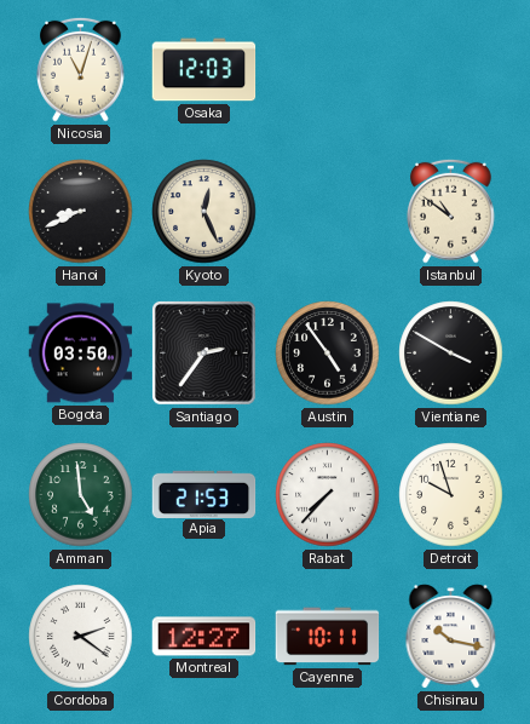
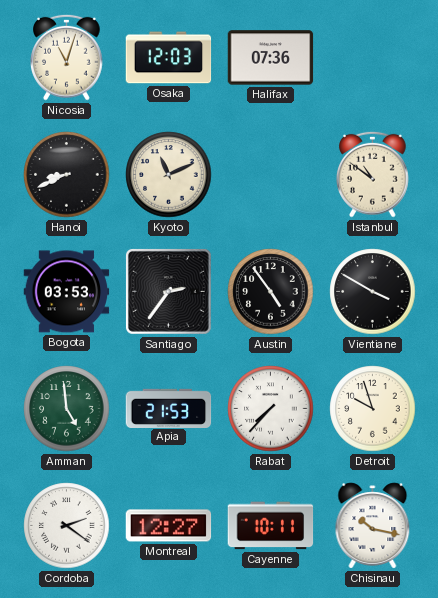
Halifax: none -> 07:36
Kyoto: 12:26 -> 11:11
Bogota: 03:50 -> 03:53
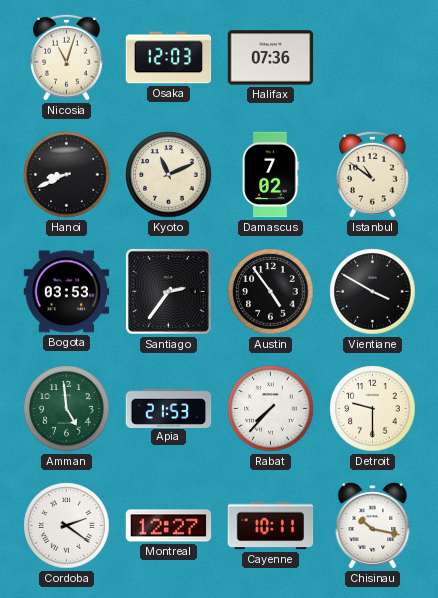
Damascus: none -> 7:02
Detroit: 9:57 -> 9:30
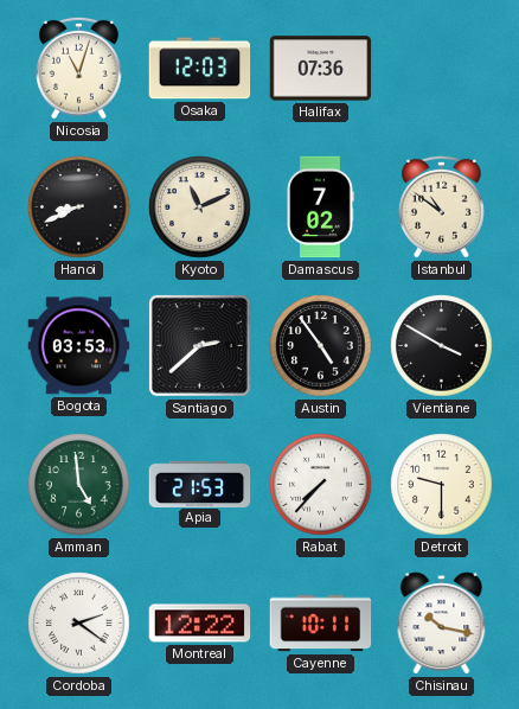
Santiago: 2:36 -> 2:38
Montreal: 12:27 -> 12:22
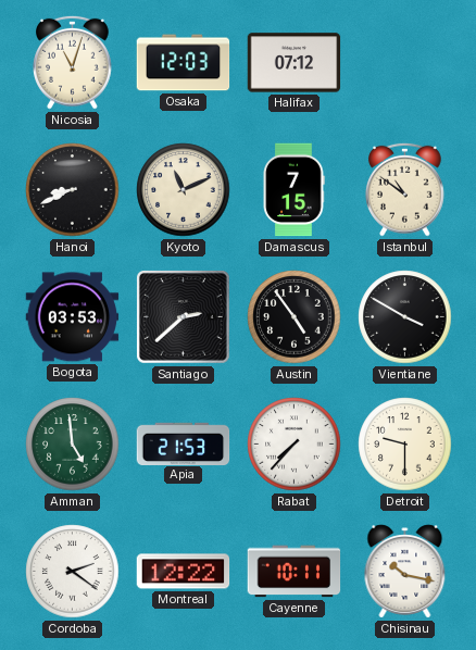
Halifax: 07:36 -> 07:12
Damascus: 7:02 -> 7:15
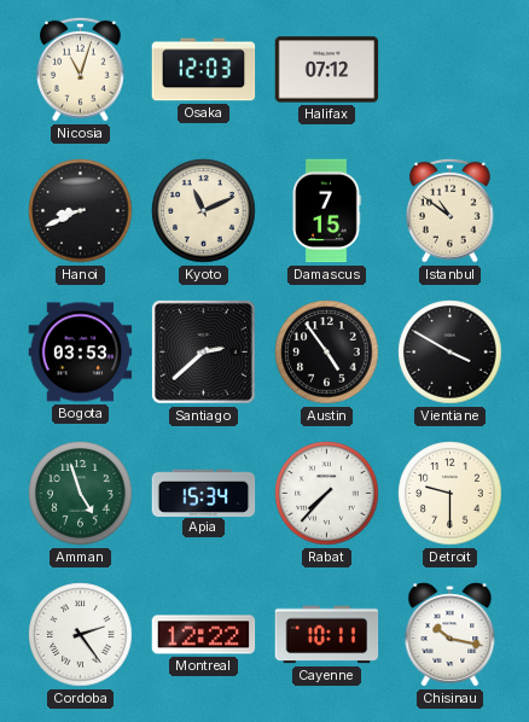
Amman: 4:59 -> 4:57
Apia: 21:53 -> 15:34
Cordoba: 2:21 -> 2:24
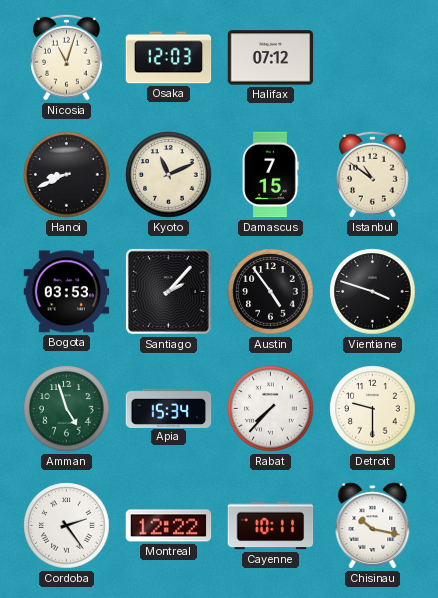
Santiago: 2:38 -> 2:07
Vientiane: 3:50 -> 3:48
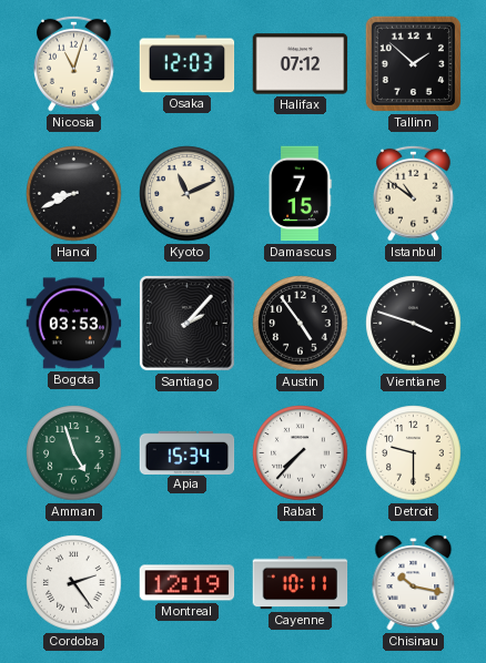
Tallinn: none -> 1:52
Montreal: 12:22 -> 12:19
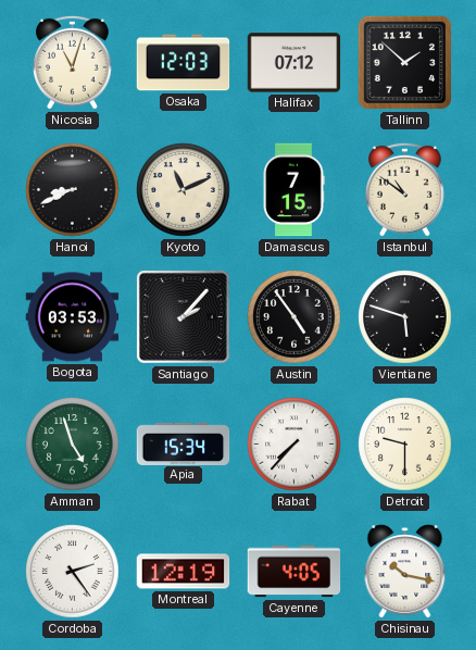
Vientiane: 3:48 -> 5:48
Cayenne: 10:11 -> 4:05
